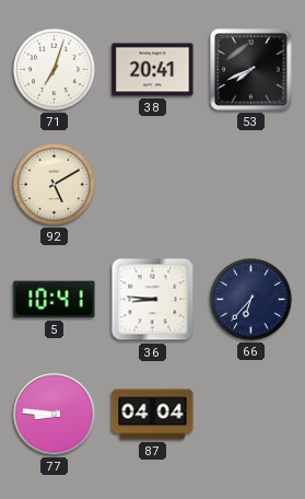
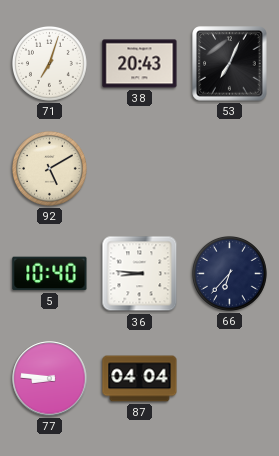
38: 20:41 -> 20:43
53: 7:41 -> 7:04
5: 10:41 -> 10:40
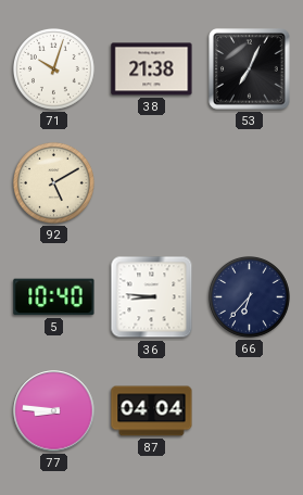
71: 7:03 -> 10:03
38: 20:43 -> 21:38
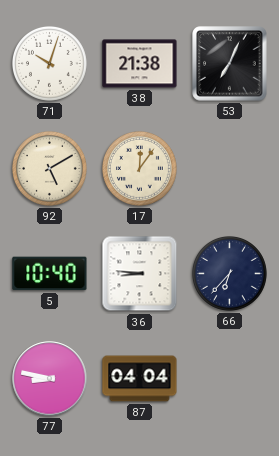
17: none -> 12:06
77: 8:46 -> 8:47
